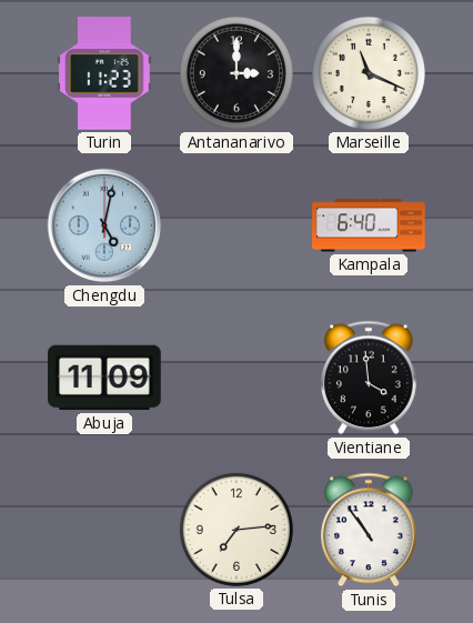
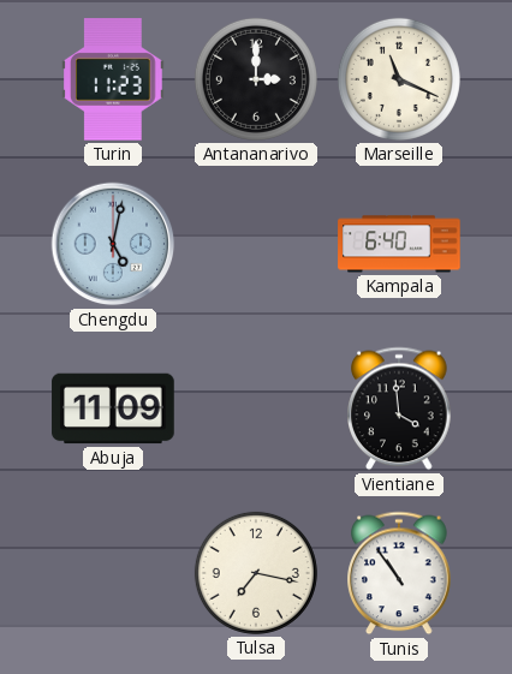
Tulsa: 7:14 -> 7:17
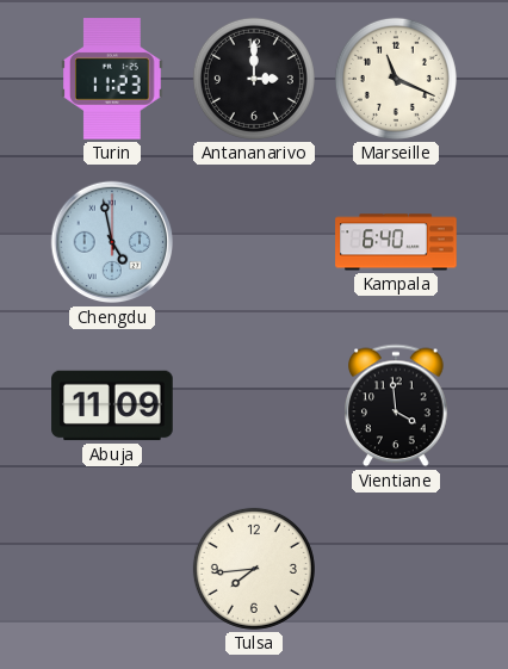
Chengdu: 5:02 -> 4:58
Tulsa: 7:17 -> 7:44
Tunis: 10:54 -> none
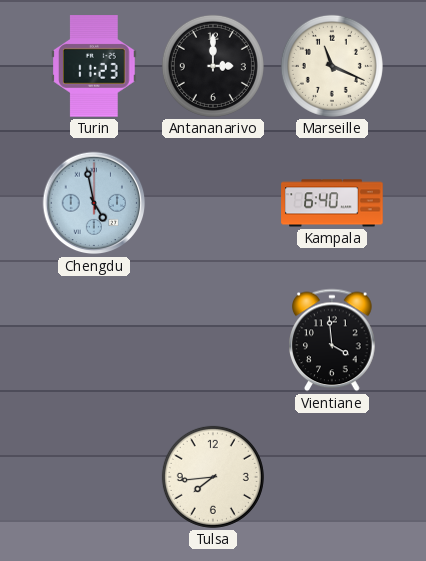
Abuja: 11:09 -> none
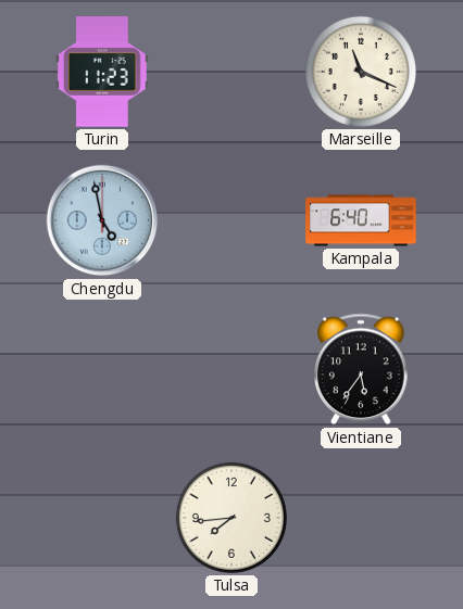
Antananarivo: 3:00 -> none
Vientiane: 3:59 -> 5:36
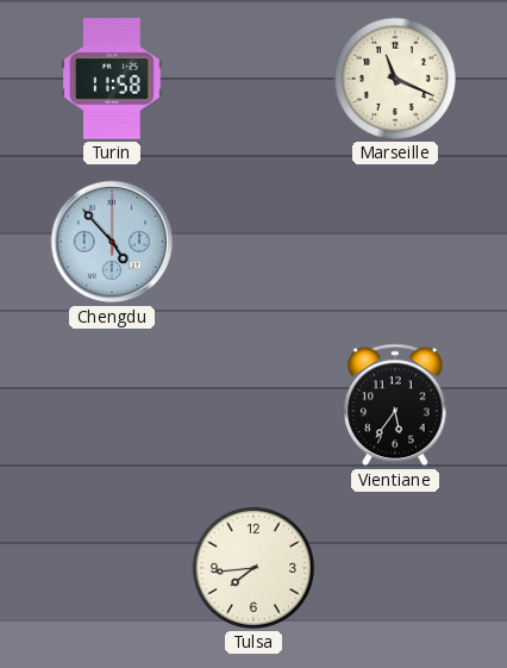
Turin: 11:23 -> 11:58
Chengdu: 4:58 -> 4:53
Kampala: 6:40 -> none
